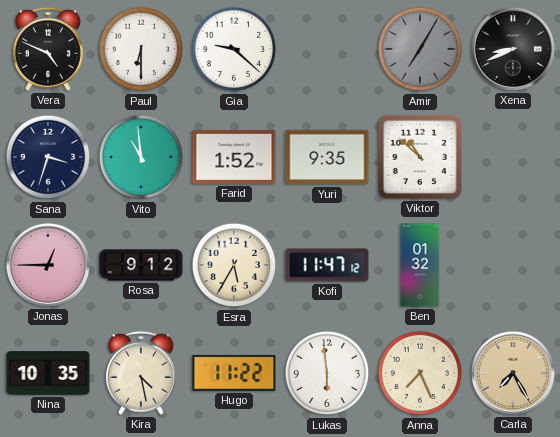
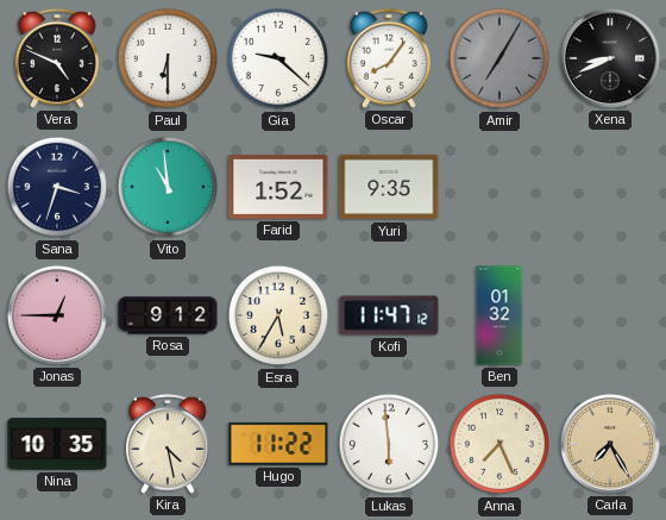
Oscar: none -> 8:06
Viktor: 10:52 -> none
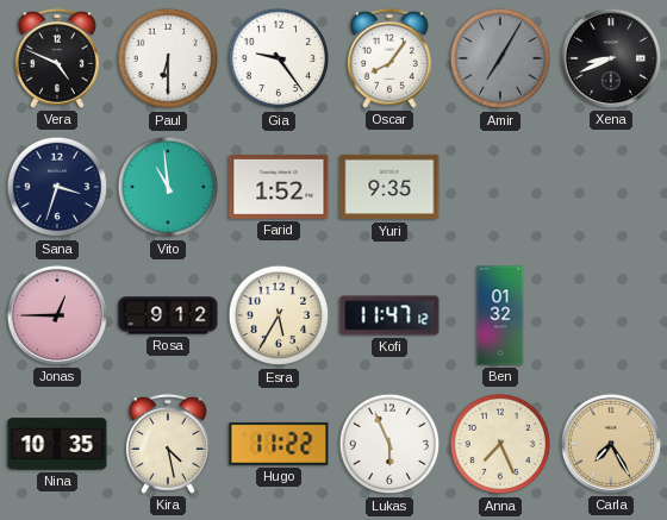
Gia: 9:22 -> 9:24
Lukas: 5:59 -> 5:56
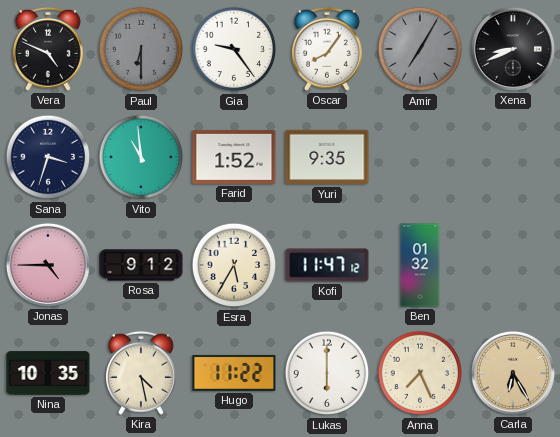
Paul dial: white -> grey
Jonas: 12:45 -> 4:45
Lukas: 5:56 -> 6:00
Carla: 7:25 -> 6:25
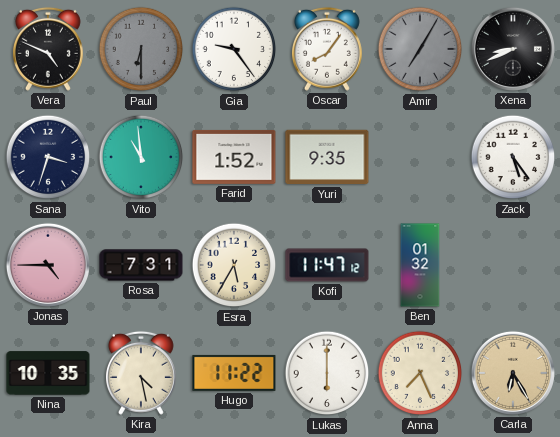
Zack: none -> 5:24
Rosa: 9:12 -> 7:31
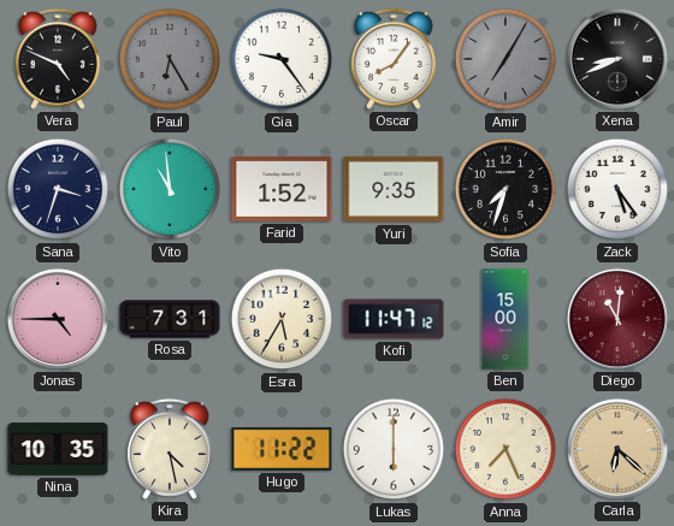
Paul: 6:30 -> 6:25
Sofia: none -> 7:33
Ben: 01:32 -> 15:00
Diego: none -> 11:01
Carla: 6:25 -> 6:22
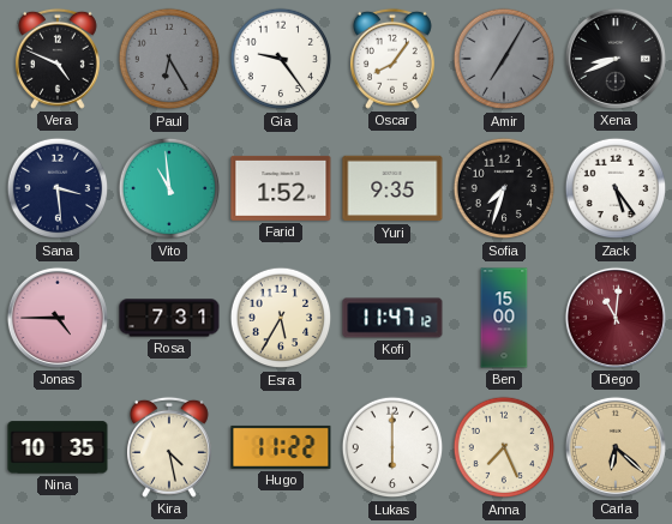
Sana: 3:33 -> 3:29
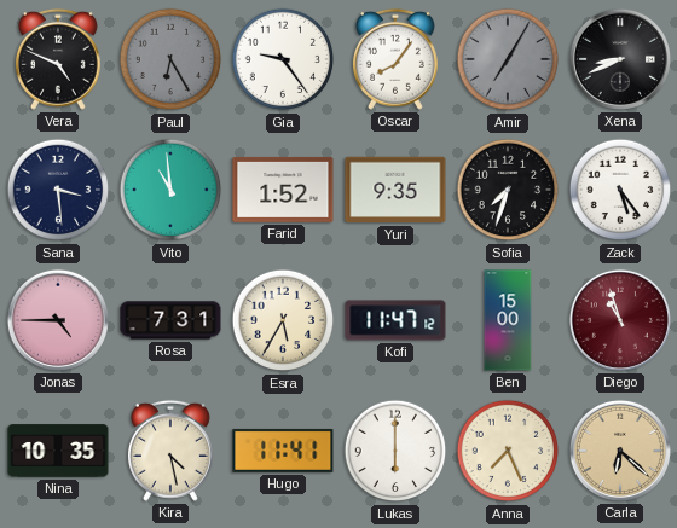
Diego: 11:01 -> 10:57
Hugo: 11:22 -> 11:41
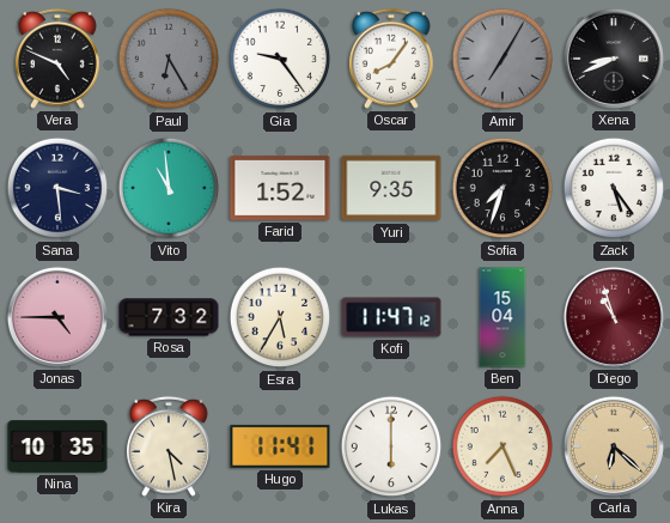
Rosa: 7:31 -> 7:32
Ben: 15:00 -> 15:04
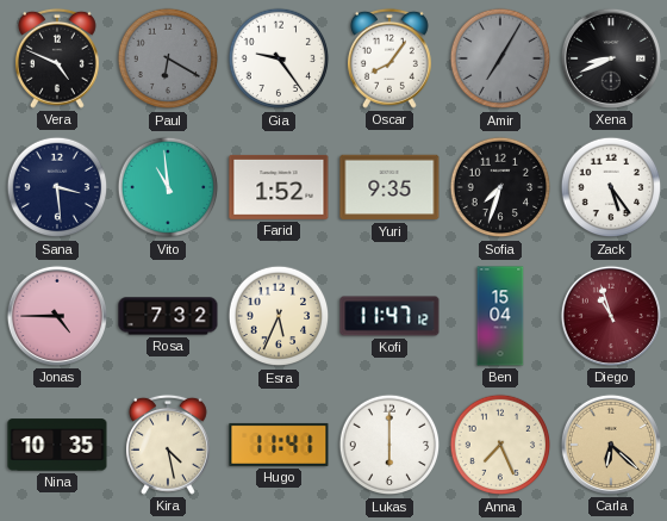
Paul: 6:25 -> 6:20
Esra: 5:35 -> 5:34
